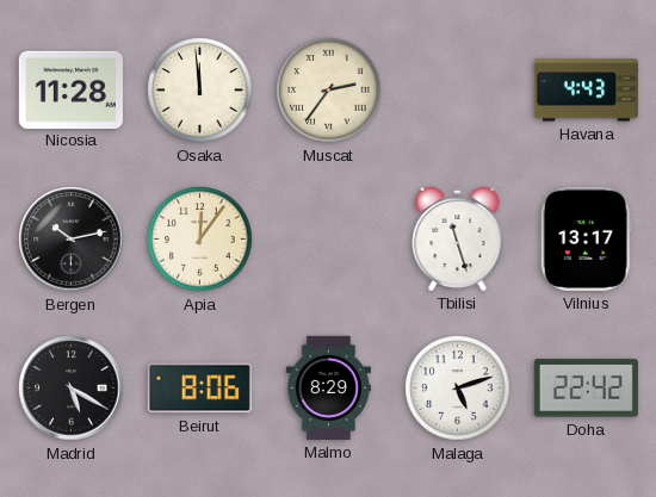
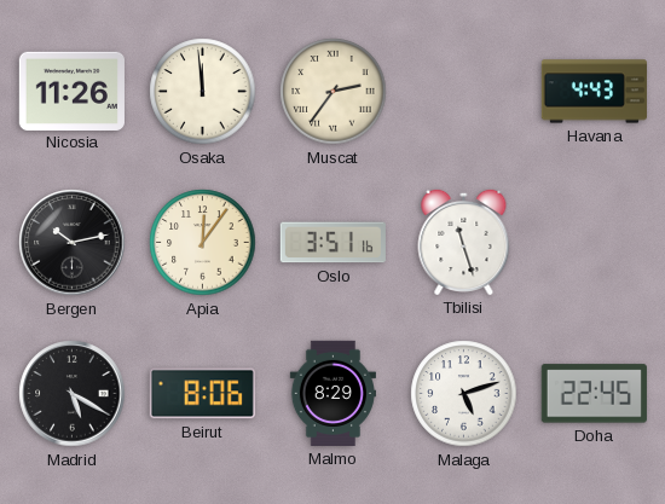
Nicosia: 11:28 -> 11:26
Oslo: none -> 3:51
Vilnius: 13:17 -> none
Doha: 22:42 -> 22:45
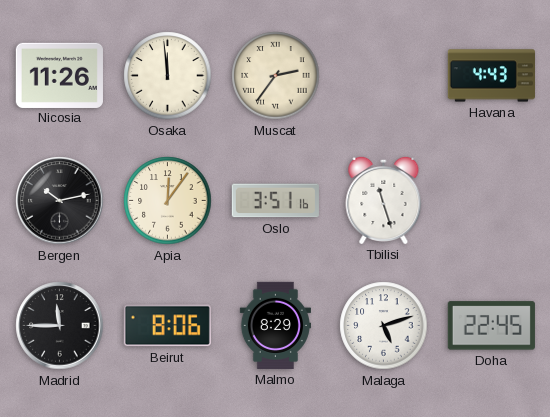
Madrid: 5:20 -> 11:45
